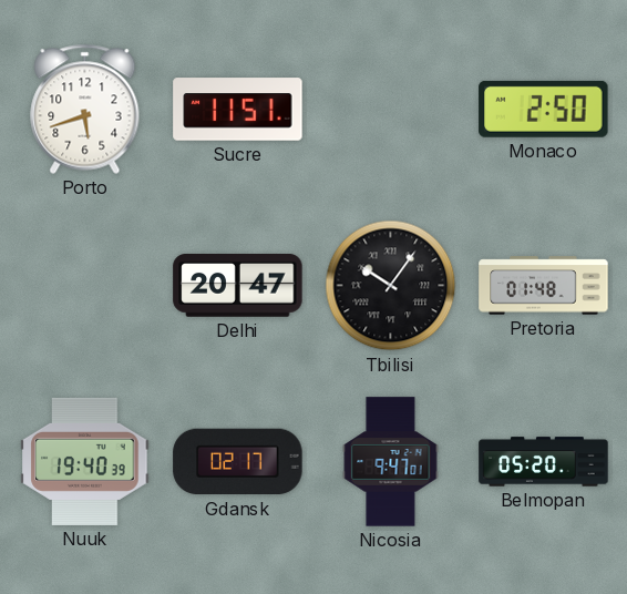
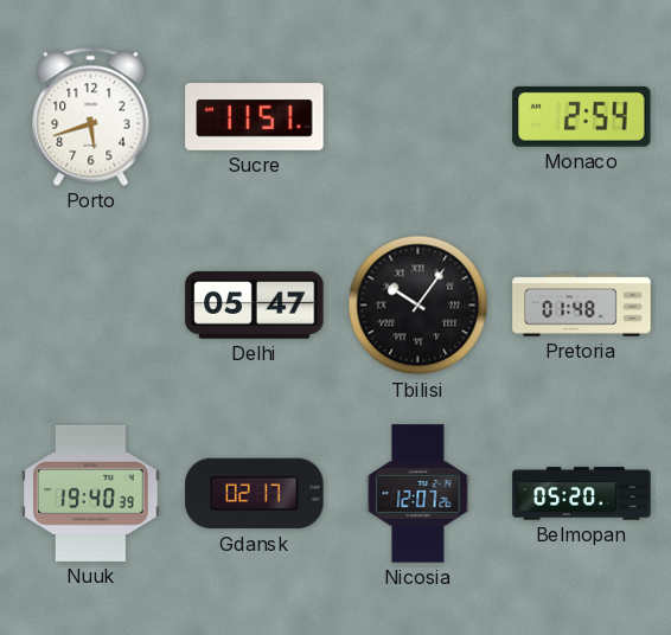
Monaco: 2:50 -> 2:54
Delhi: 20:47 -> 05:47
Nicosia: 9:47 -> 12:07
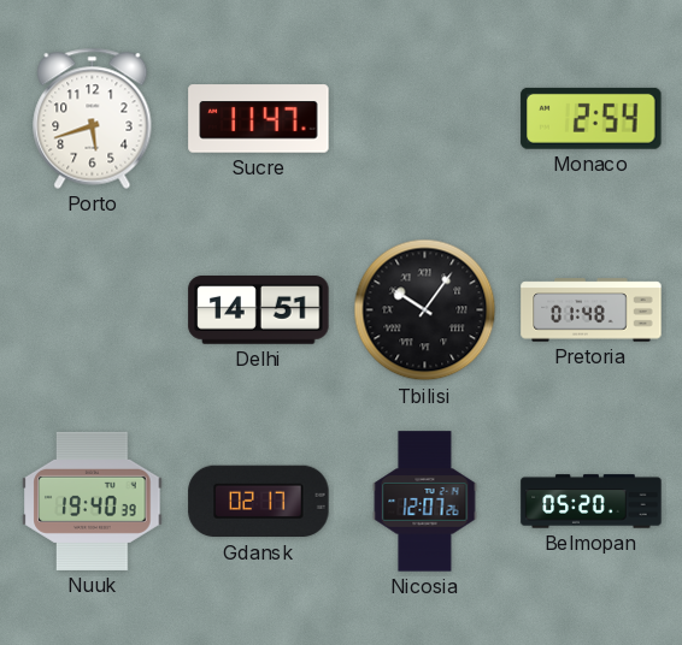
Sucre: 11:51 -> 11:47
Delhi: 05:47 -> 14:51
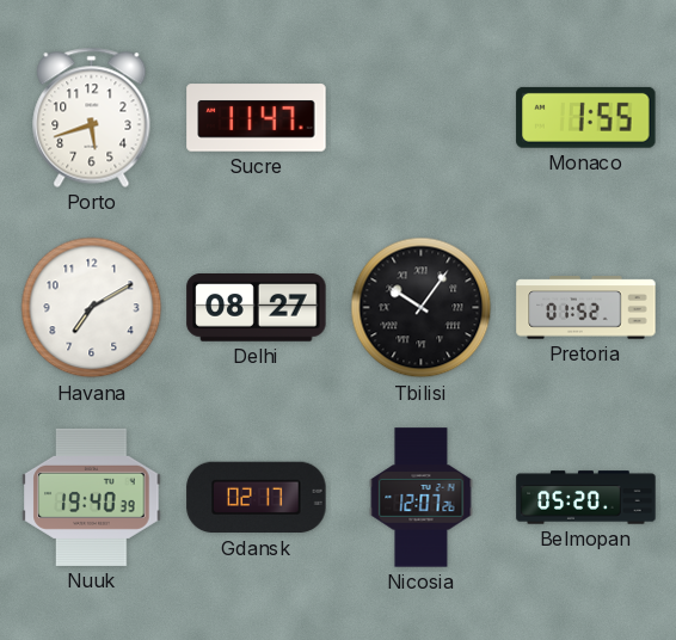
Monaco: 2:54 -> 1:55
Havana: none -> 7:10
Delhi: 14:51 -> 08:27
Pretoria: 01:48 -> 01:52
